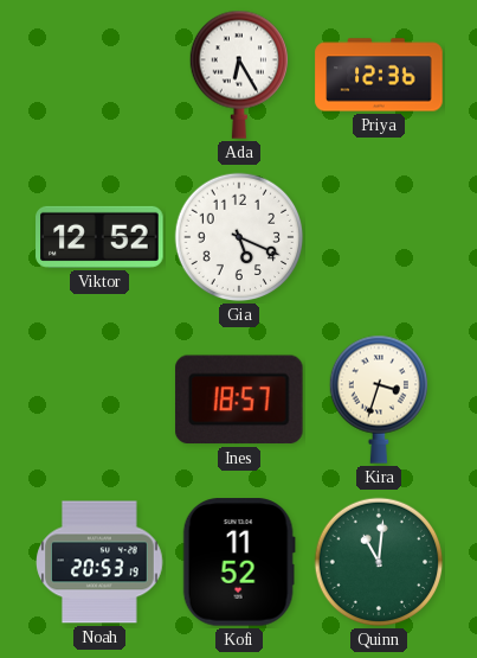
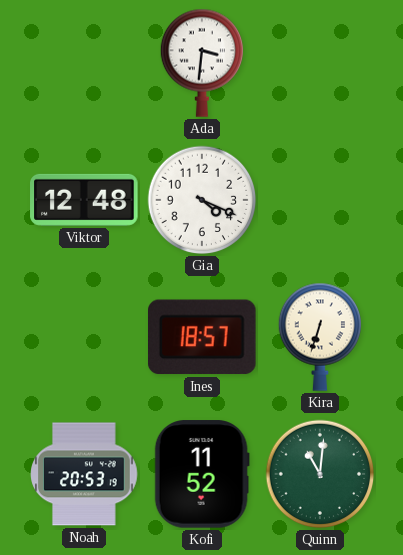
Ada: 6:25 -> 3:31
Priya: 12:36 -> none
Viktor: 12:52 -> 12:48
Gia: 5:19 -> 4:19
Kira: 3:33 -> 6:33
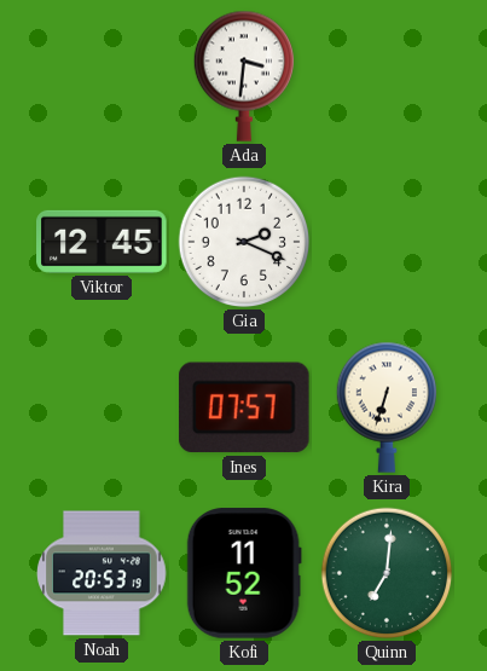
Viktor: 12:48 -> 12:45
Gia: 4:19 -> 2:19
Ines: 18:57 -> 07:57
Quinn: 11:01 -> 7:01
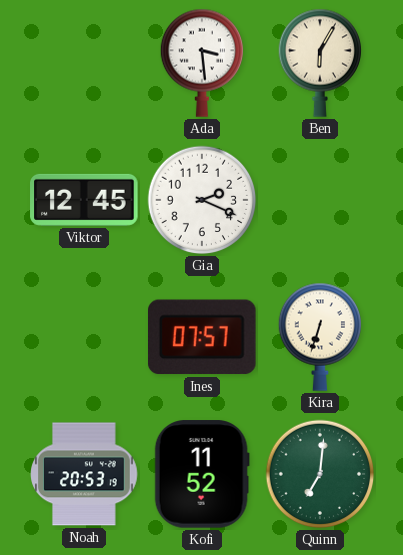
Ada: 3:31 -> 3:29
Ben: none -> 6:05
